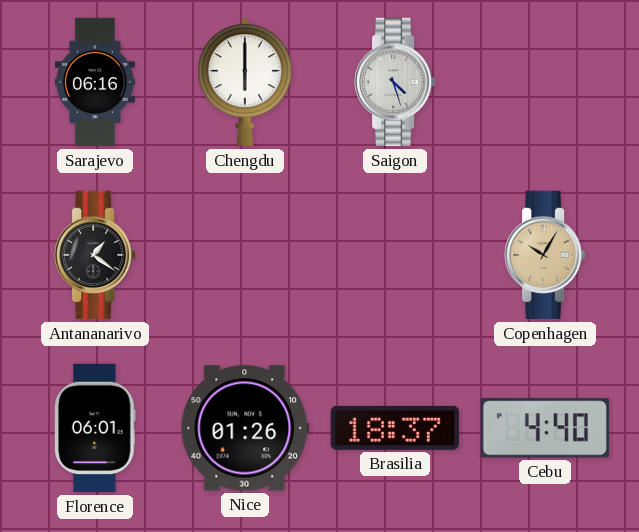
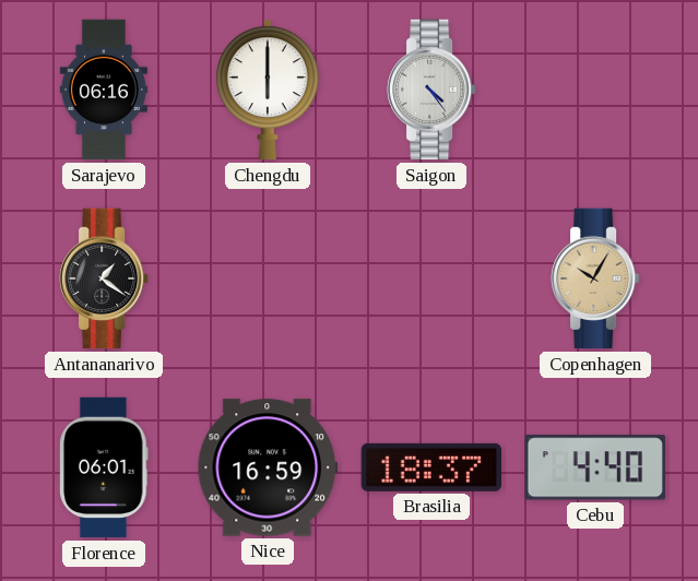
Saigon: 4:27 -> 4:24
Nice: 01:26 -> 16:59
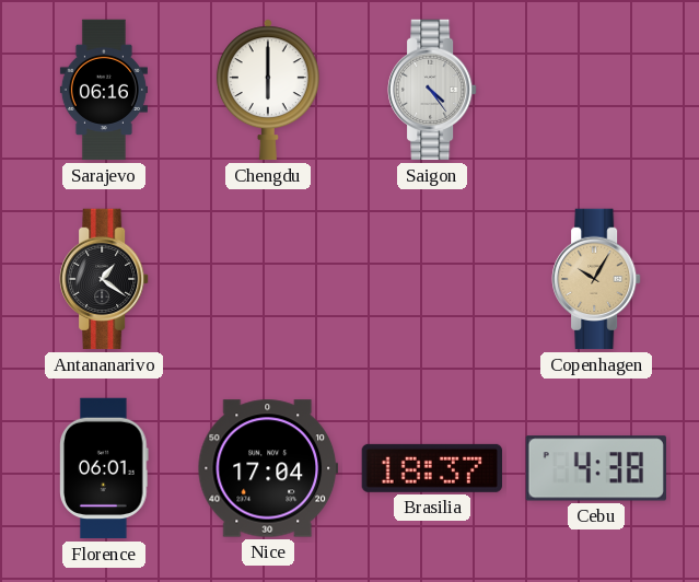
Nice: 16:59 -> 17:04
Cebu: 4:40 -> 4:38
